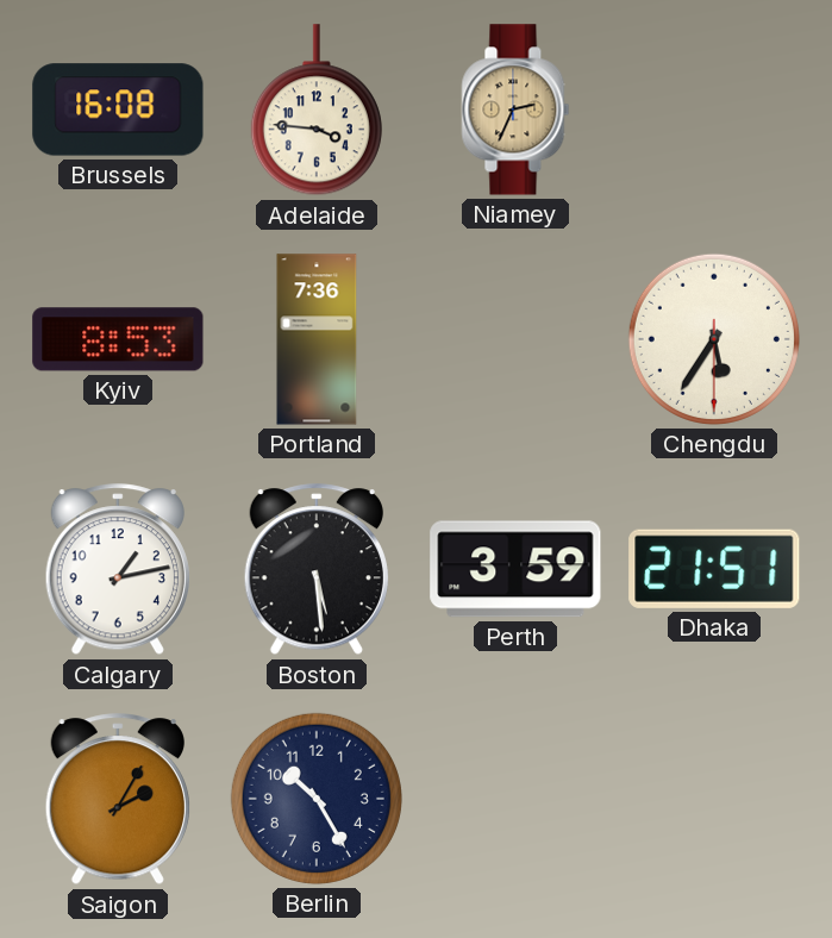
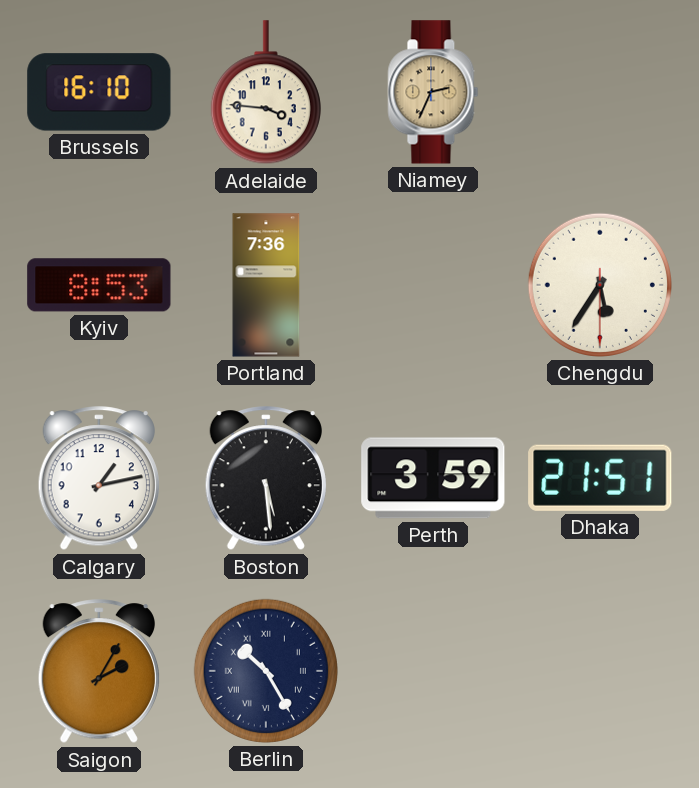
Brussels: 16:08 -> 16:10
Berlin numerals: Arabic -> Roman
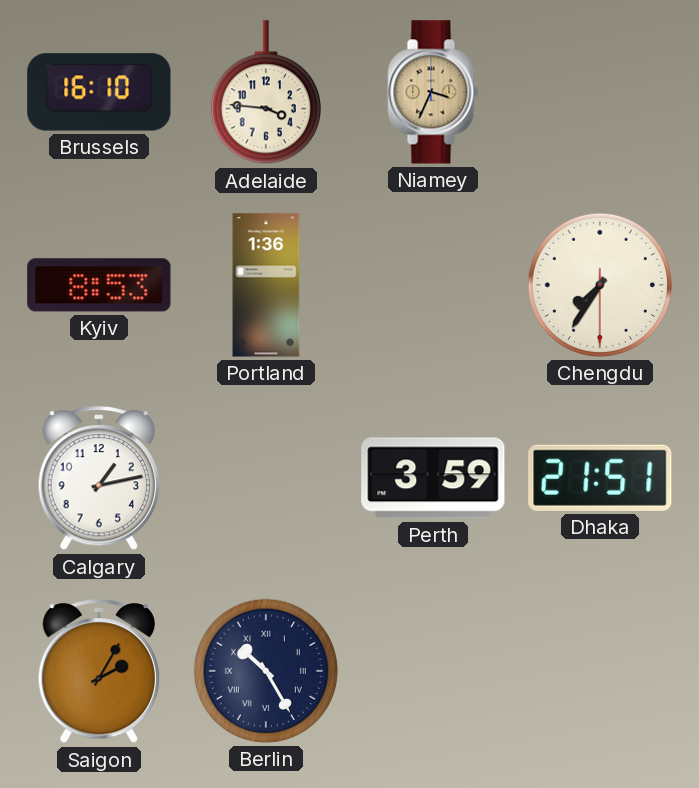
Niamey: 2:34 -> 3:34
Portland: 7:36 -> 1:36
Chengdu: 5:35 -> 7:35
Boston: 5:29 -> none
